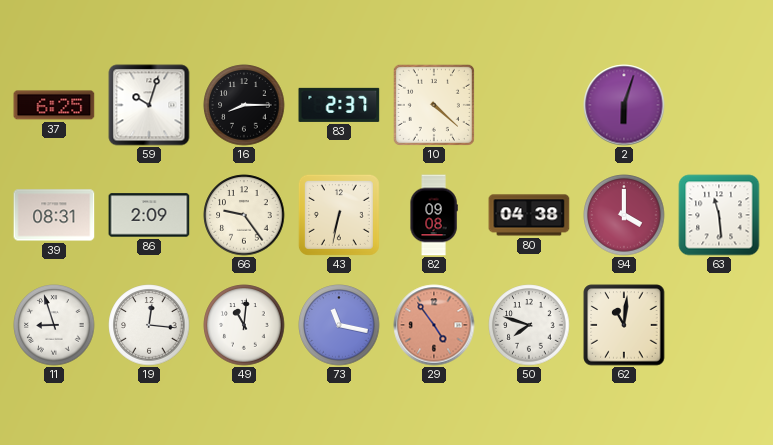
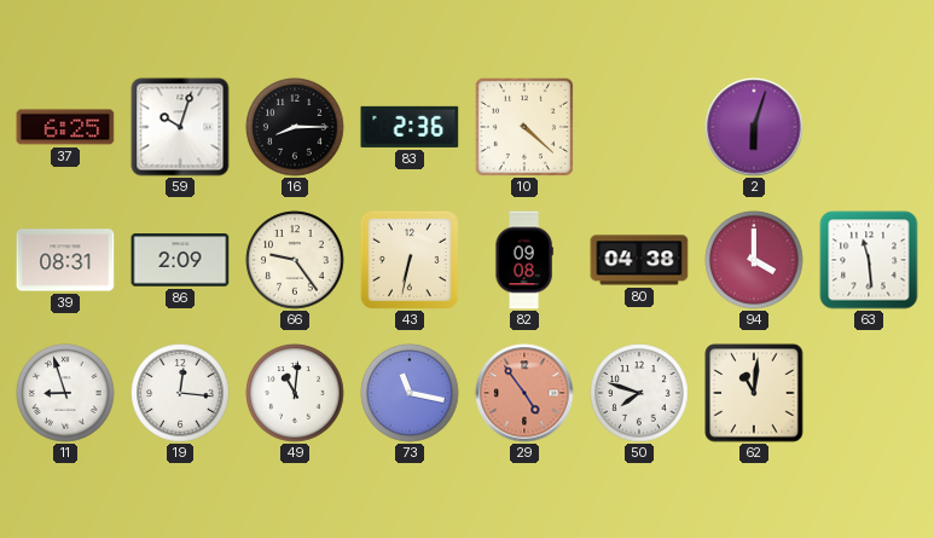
83: 2:37 -> 2:36
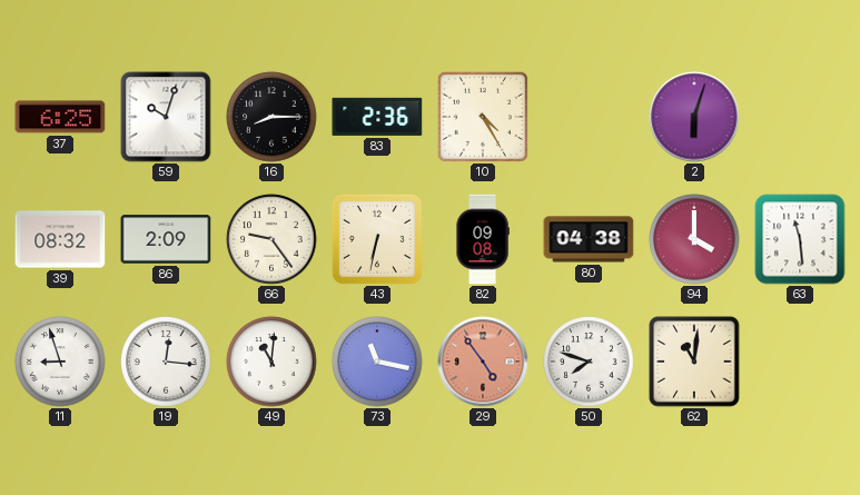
10: 4:22 -> 4:25
39: 08:31 -> 08:32
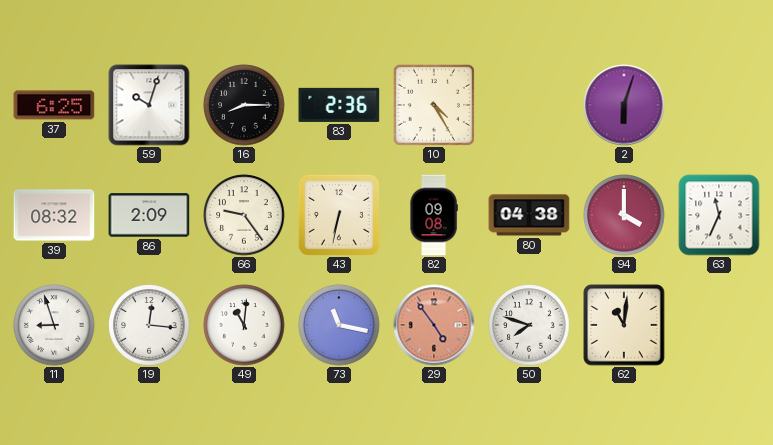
63: 11:29 -> 11:34
